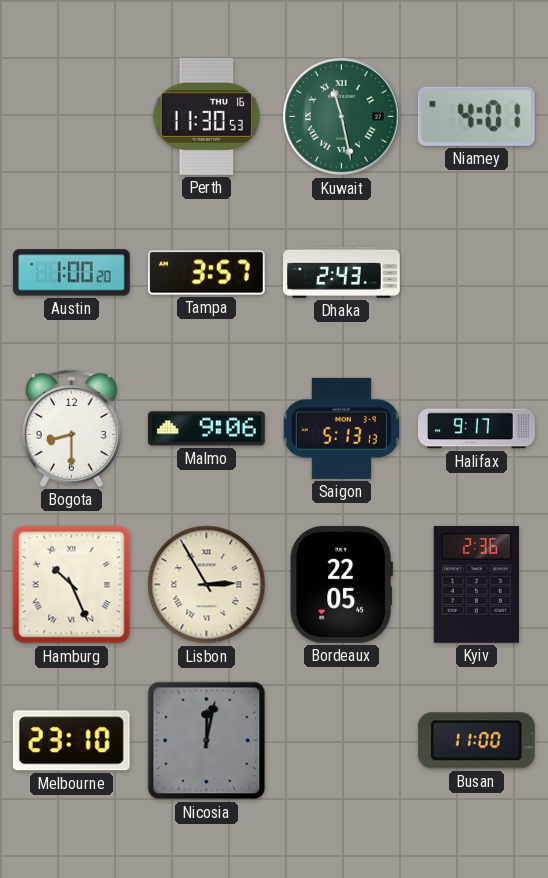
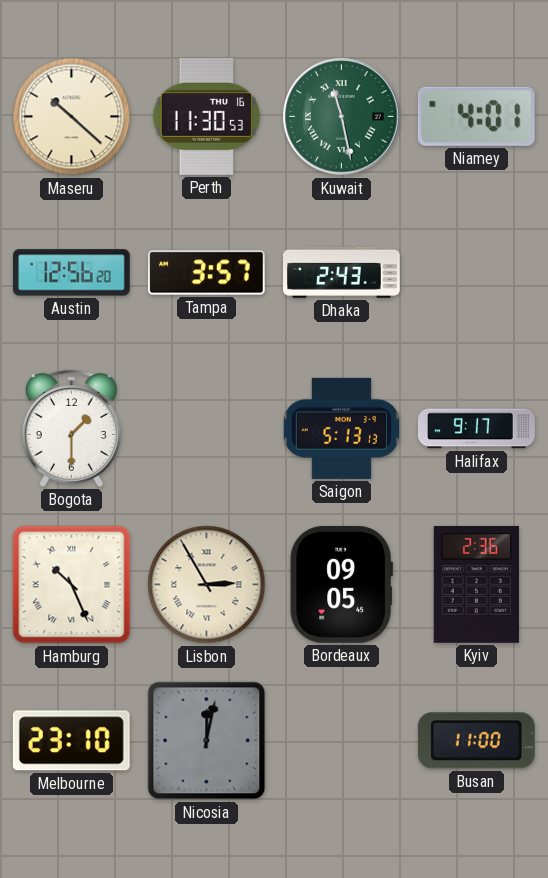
Maseru: none -> 10:22
Austin: 1:00 -> 12:56
Bogota: 8:30 -> 1:30
Malmo: 9:06 -> none
Bordeaux: 22:05 -> 09:05
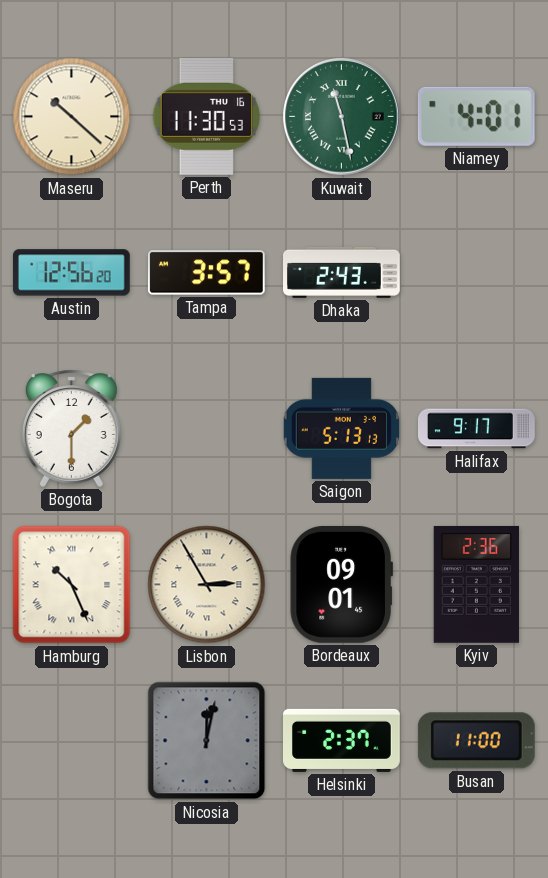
Bordeaux: 09:05 -> 09:01
Melbourne: 23:10 -> none
Helsinki: none -> 2:37
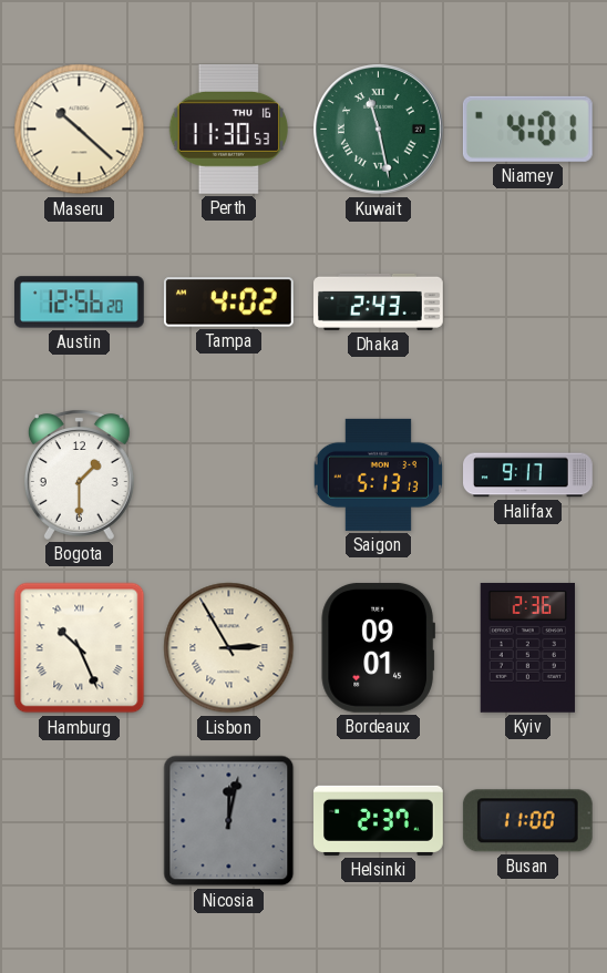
Tampa: 3:57 -> 4:02
